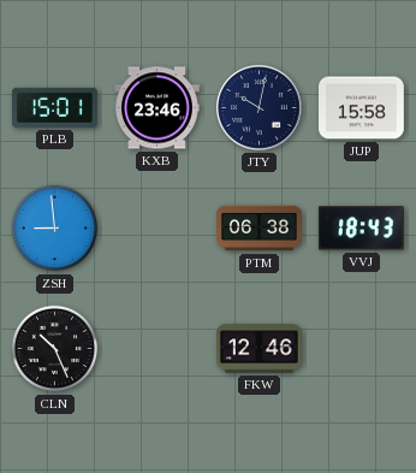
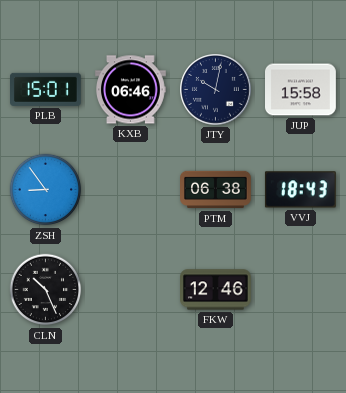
KXB: 23:46 -> 06:46
ZSH: 8:59 -> 8:54
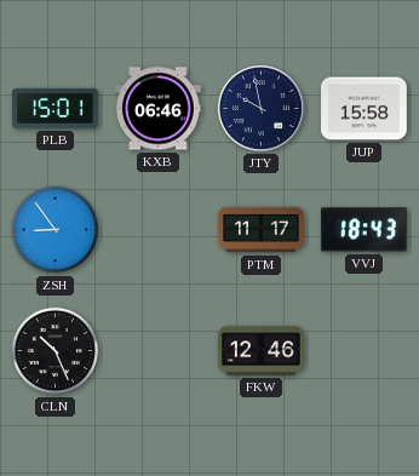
JTY: 10:02 -> 9:58
PTM: 06:38 -> 11:17
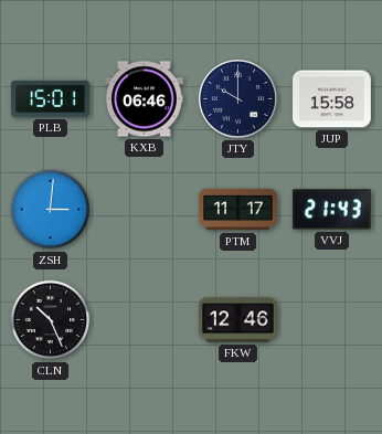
JTY: 9:58 -> 10:00
ZSH: 8:54 -> 3:01
VVJ: 18:43 -> 21:43
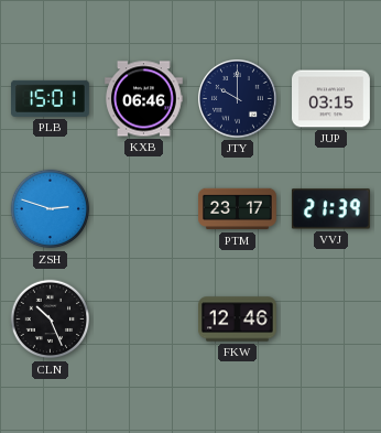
JUP: 15:58 -> 03:15
ZSH: 3:01 -> 2:48
PTM: 11:17 -> 23:17
VVJ: 21:43 -> 21:39
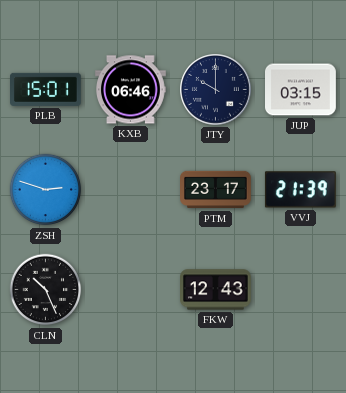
FKW: 12:46 -> 12:43
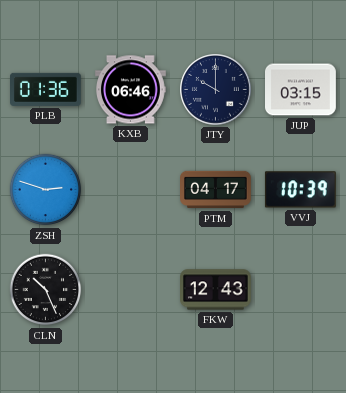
PLB: 15:01 -> 01:36
PTM: 23:17 -> 04:17
VVJ: 21:39 -> 10:39
